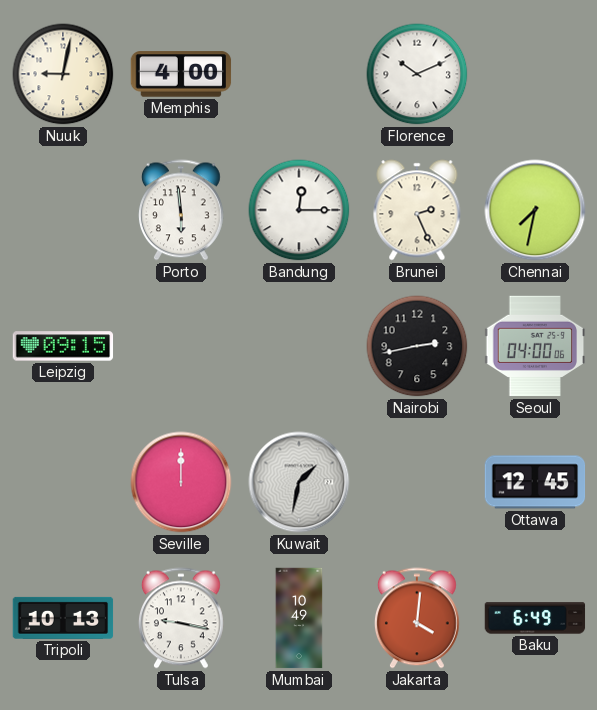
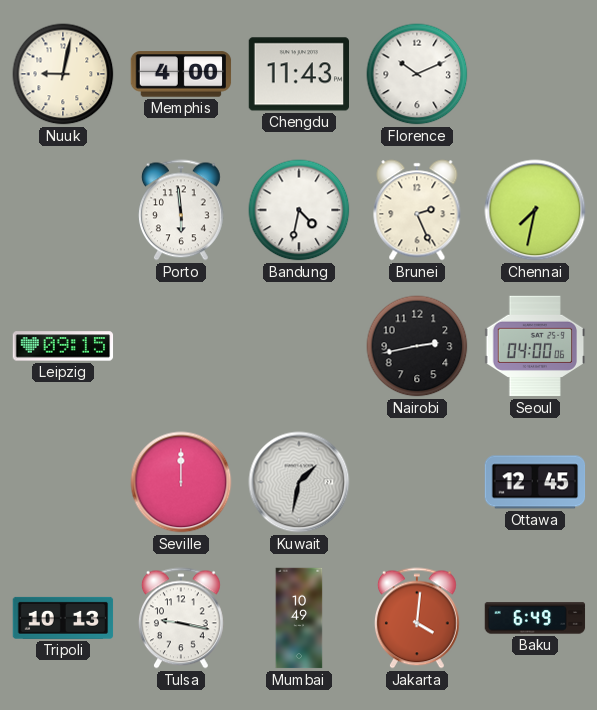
Chengdu: none -> 11:43
Bandung: 12:15 -> 4:32
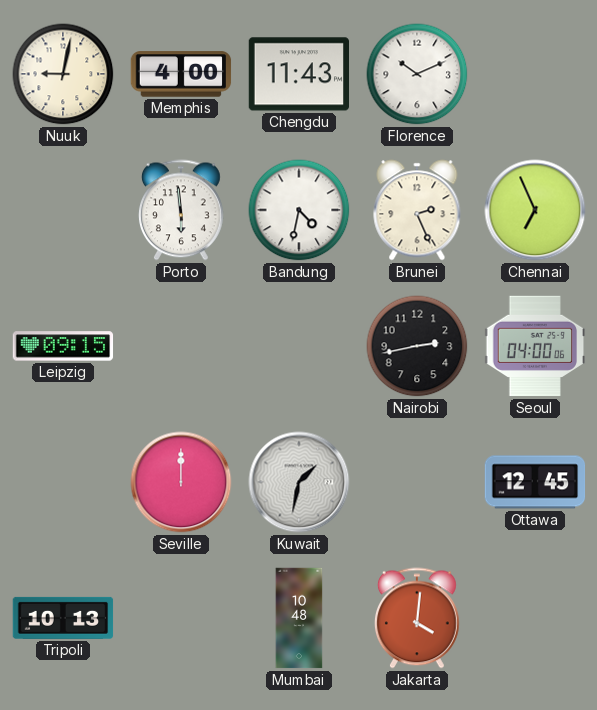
Chennai: 7:32 -> 6:56
Tulsa: 9:17 -> none
Mumbai: 10:49 -> 10:48
Baku: 6:49 -> none
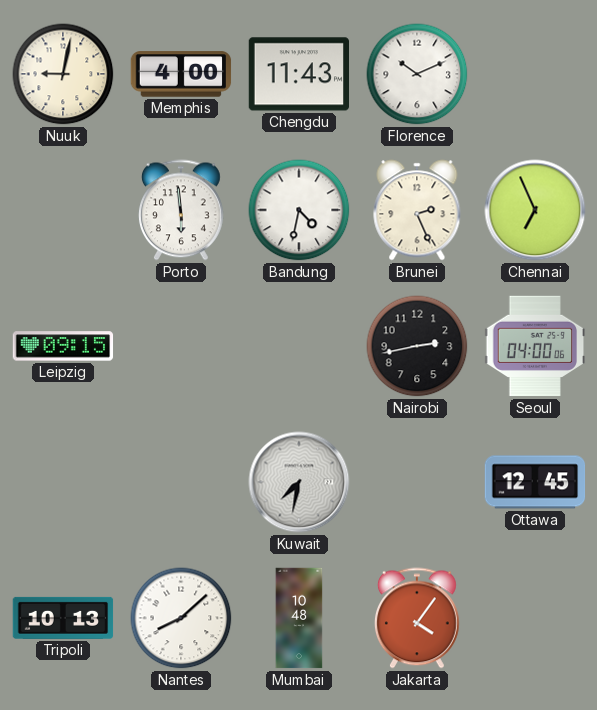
Seville: 12:00 -> none
Kuwait: 1:32 -> 7:32
Nantes: none -> 8:08
Jakarta: 4:01 -> 4:06
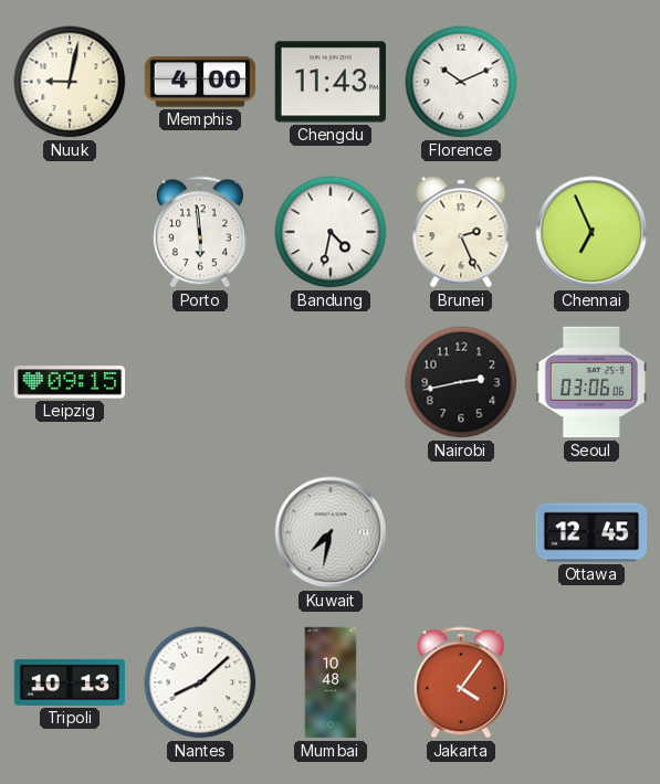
Seoul: 04:00 -> 03:06
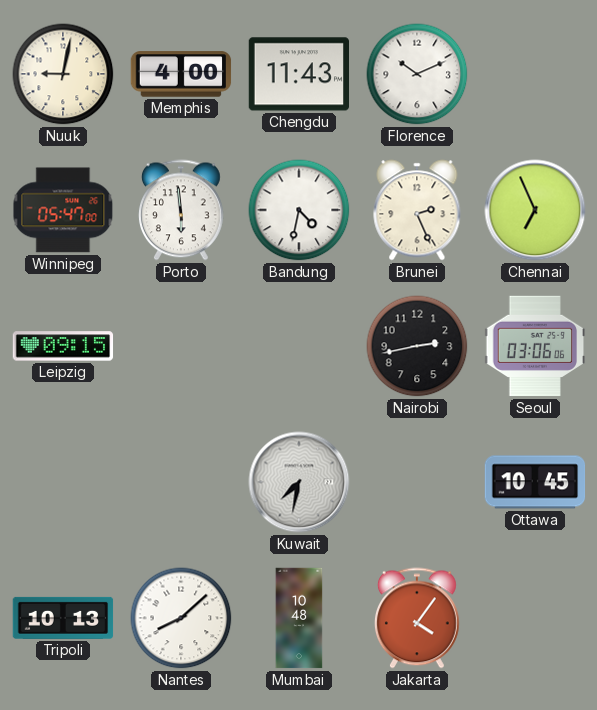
Winnipeg: none -> 05:47
Ottawa: 12:45 -> 10:45
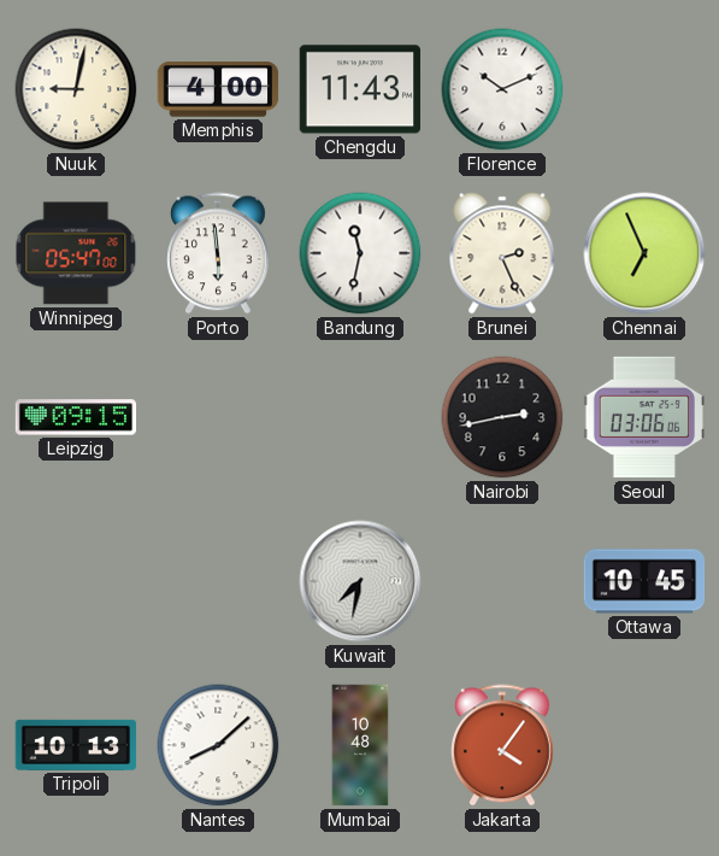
Bandung: 4:32 -> 11:32
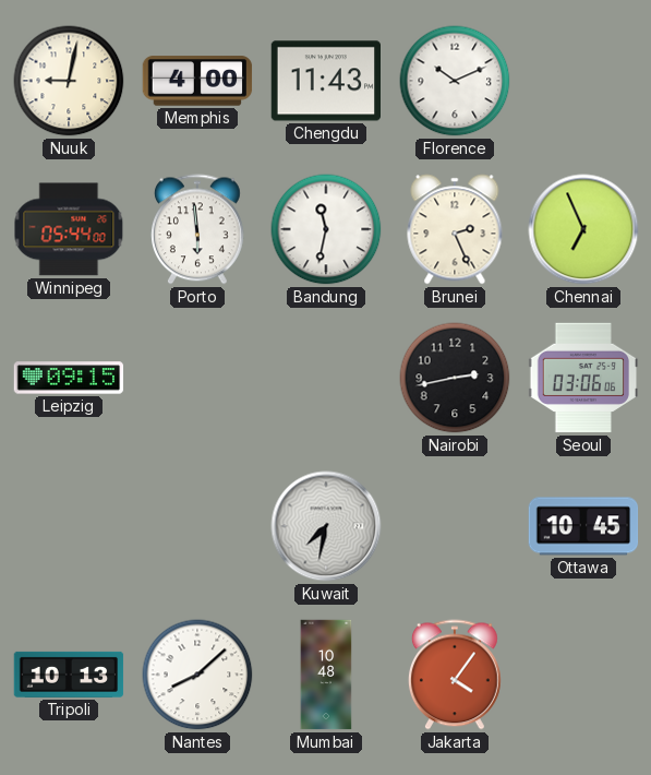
Winnipeg: 05:47 -> 05:44
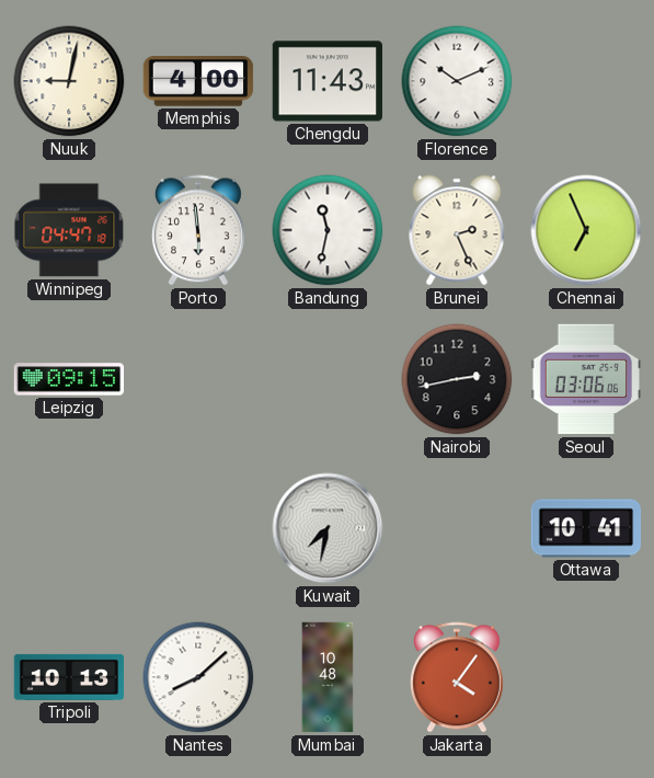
Winnipeg: 05:44 -> 04:47
Ottawa: 10:45 -> 10:41
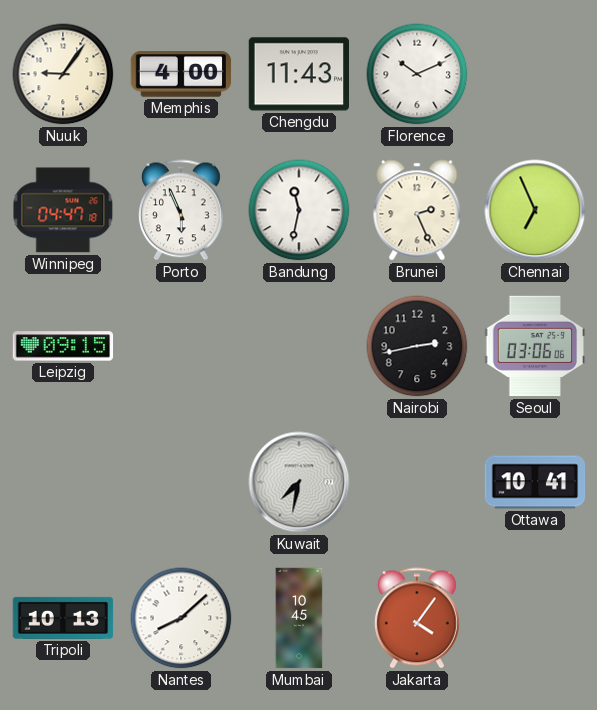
Nuuk: 9:02 -> 9:06
Porto: 5:59 -> 5:56
Mumbai: 10:48 -> 10:45
